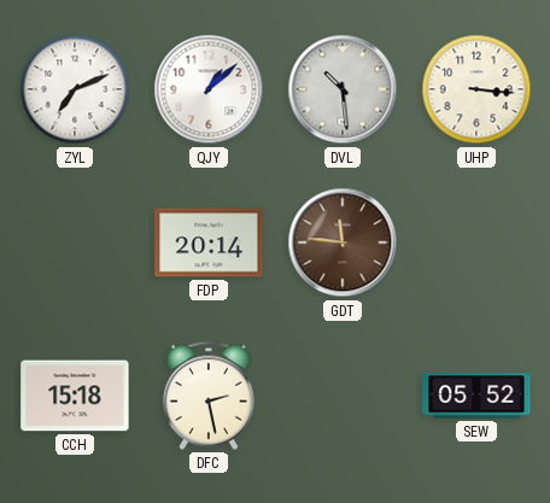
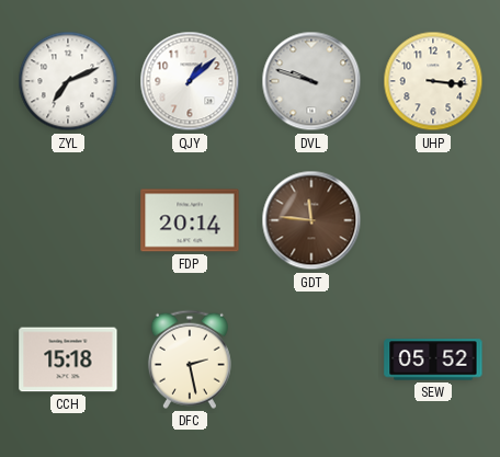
DVL: 10:29 -> 9:48
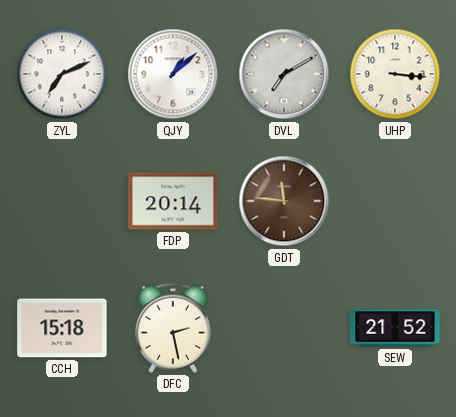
DVL: 9:48 -> 7:10
SEW: 05:52 -> 21:52
